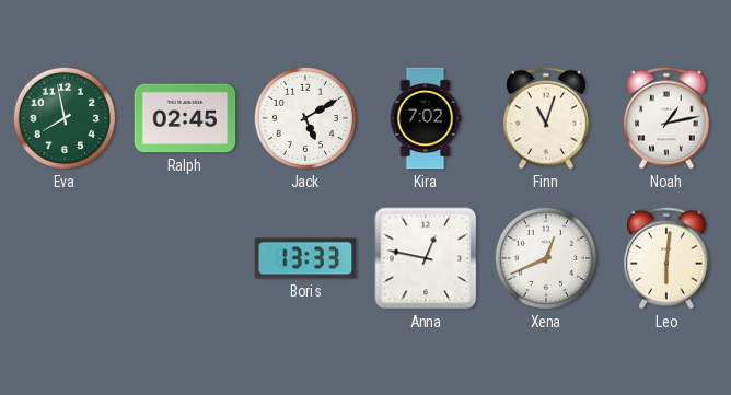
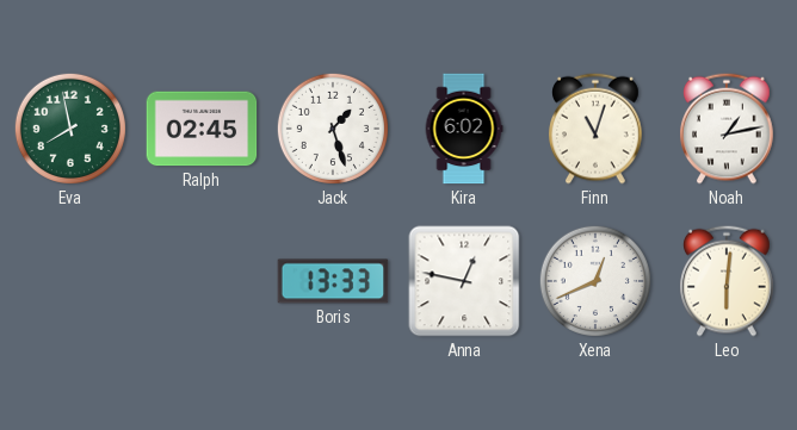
Jack: 5:10 -> 1:27
Kira: 7:02 -> 6:02
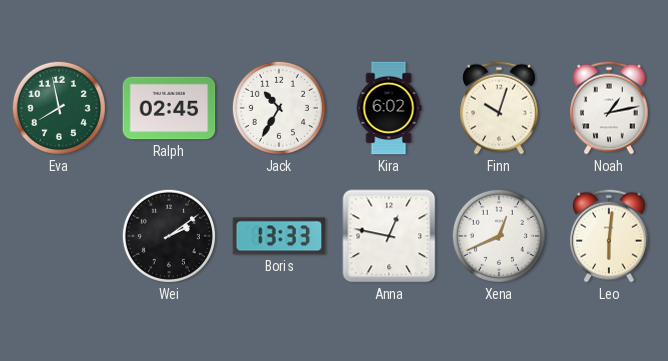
Jack: 1:27 -> 10:35
Finn: 11:03 -> 10:03
Wei: none -> 2:09
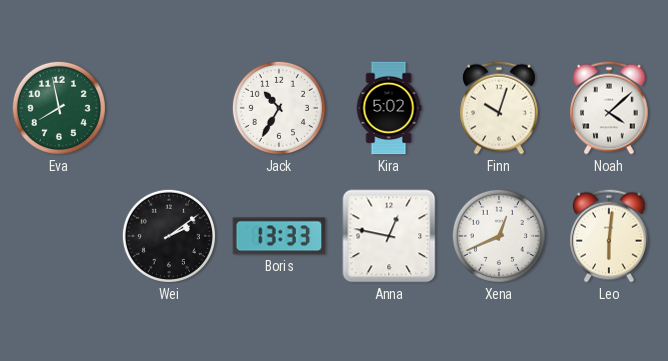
Ralph: 02:45 -> none
Kira: 6:02 -> 5:02
Noah: 1:13 -> 4:08
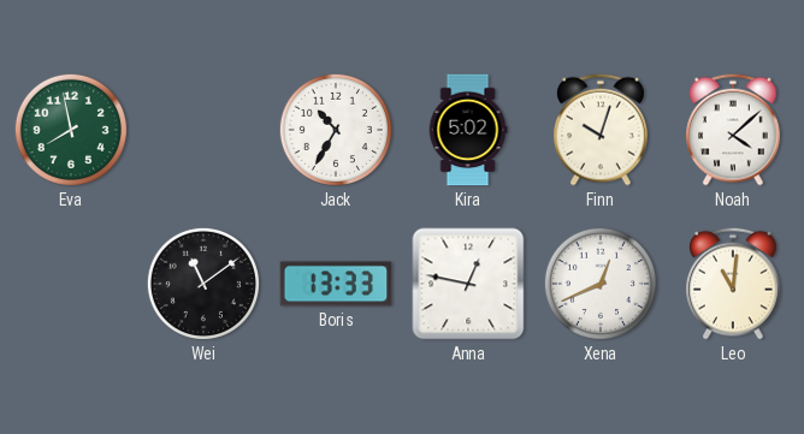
Wei: 2:09 -> 11:09
Leo: 6:01 -> 11:01
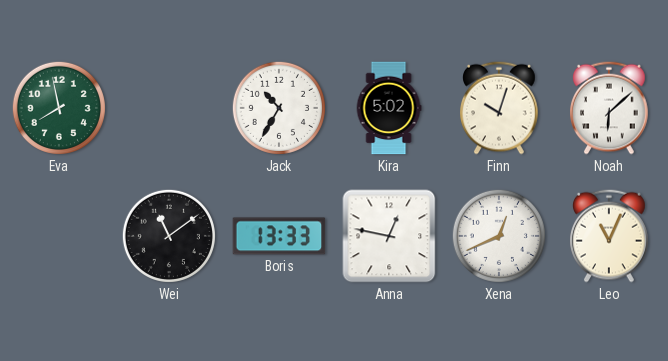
Noah: 4:08 -> 6:08
Leo: 11:01 -> 11:04
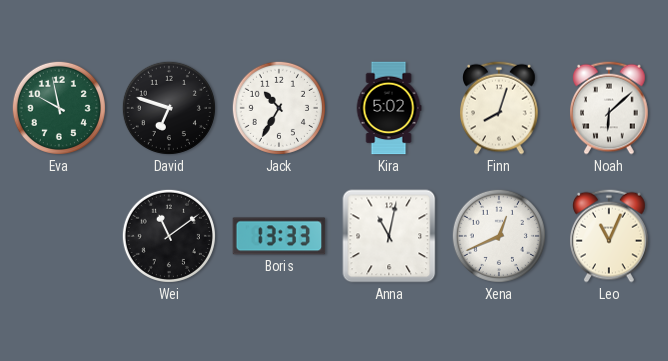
Eva: 7:58 -> 9:58
David: none -> 6:48
Finn: 10:03 -> 8:03
Anna: 12:47 -> 11:02
